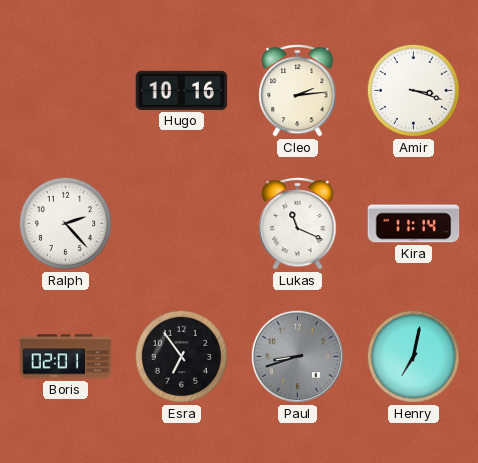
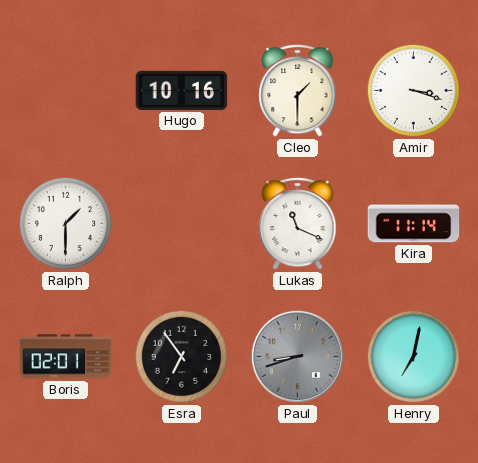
Cleo: 2:14 -> 1:30
Ralph: 2:23 -> 1:30
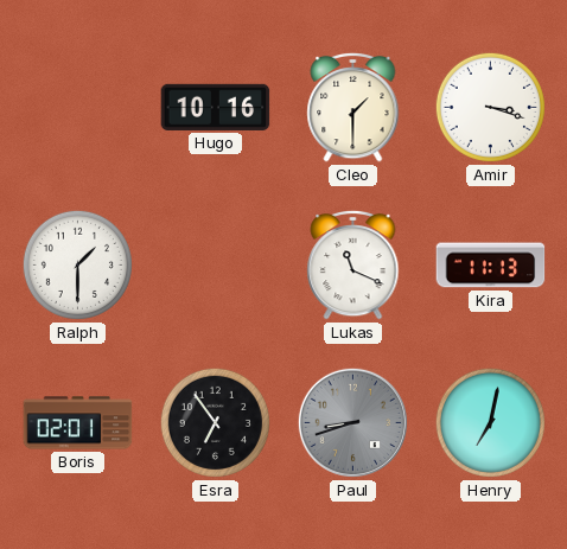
Kira: 11:14 -> 11:13
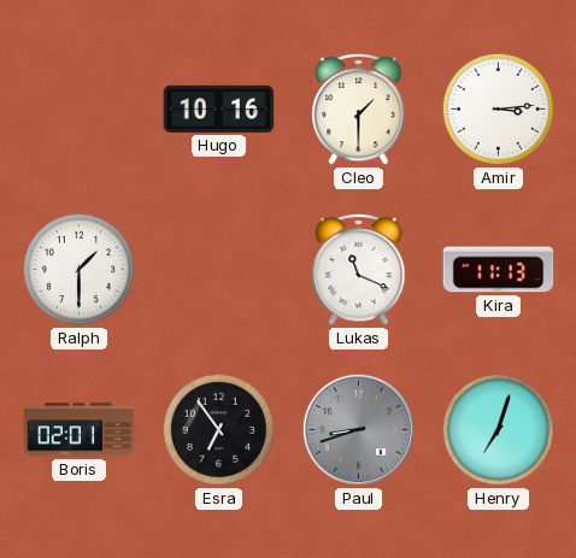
Amir: 3:18 -> 3:14
Henry: 7:02 -> 7:03
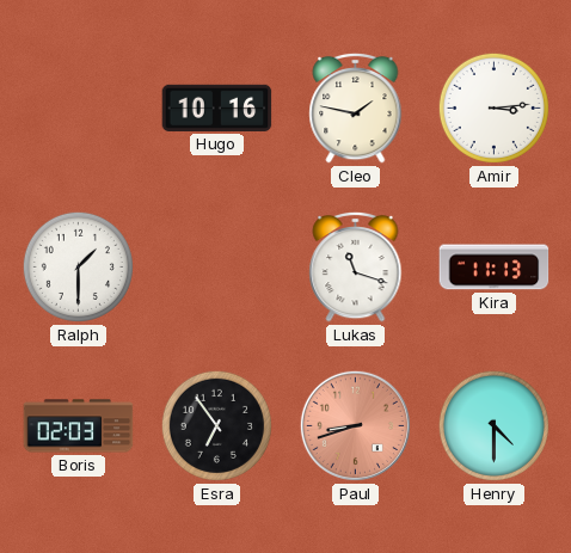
Cleo: 1:30 -> 1:47
Lukas: 11:19 -> 11:18
Boris: 02:01 -> 02:03
Paul dial: grey -> salmon
Henry: 7:03 -> 4:30
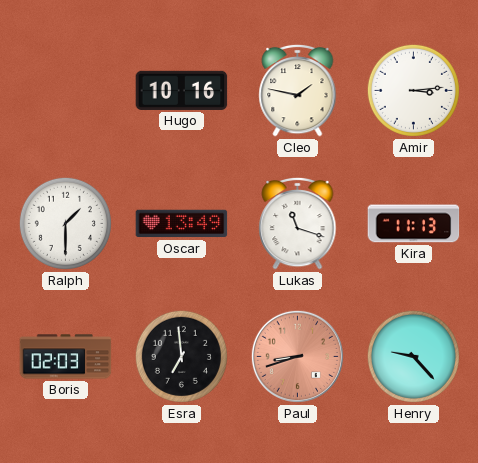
Oscar: none -> 13:49
Esra: 6:54 -> 6:59
Henry: 4:30 -> 9:23
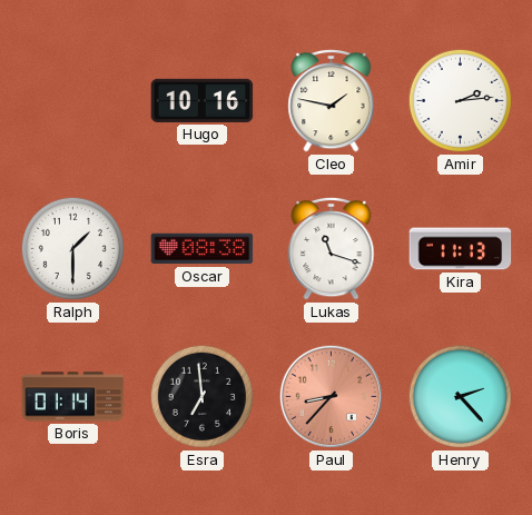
Amir: 3:14 -> 2:14
Oscar: 13:49 -> 08:38
Boris: 02:03 -> 01:14
Paul: 8:42 -> 8:37
Henry: 9:23 -> 2:23
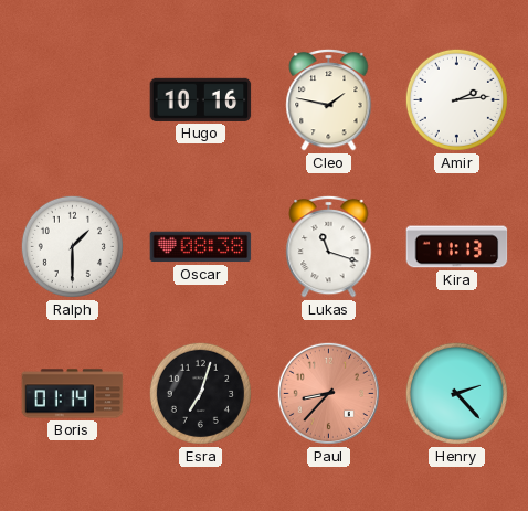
Esra: 6:59 -> 7:03
